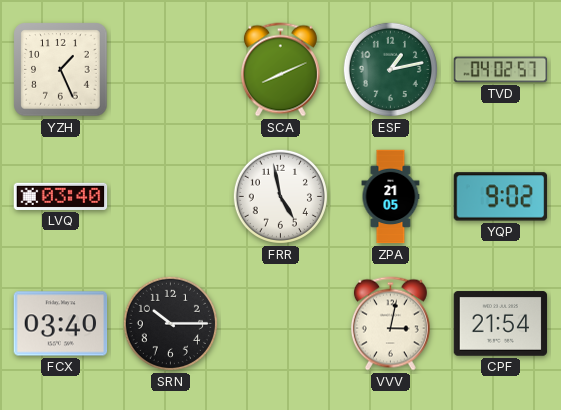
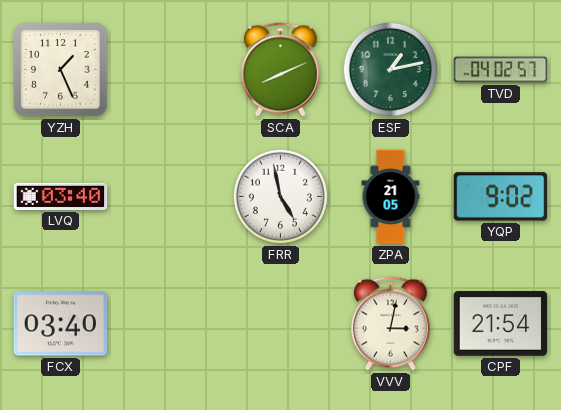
SRN: 10:15 -> none
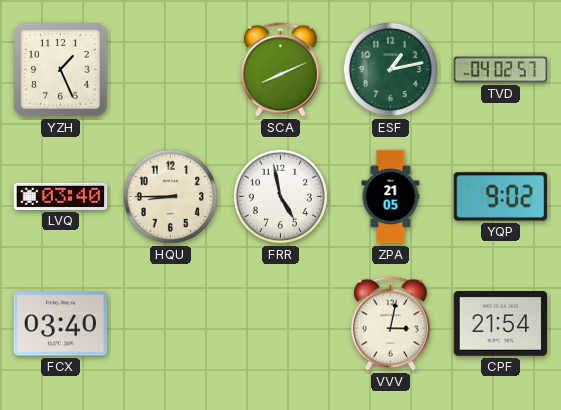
HQU: none -> 8:45
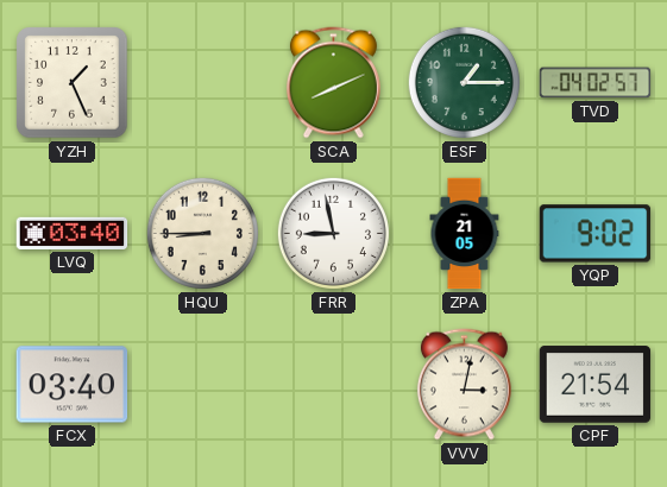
ESF: 1:13 -> 1:15
FRR: 4:58 -> 8:58
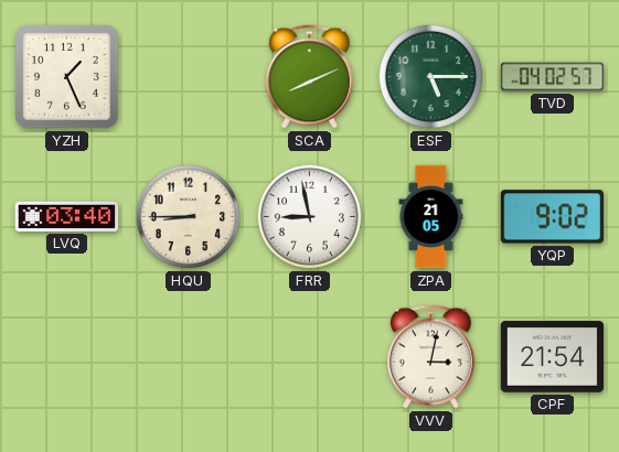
ESF: 1:15 -> 5:15
FCX: 03:40 -> none
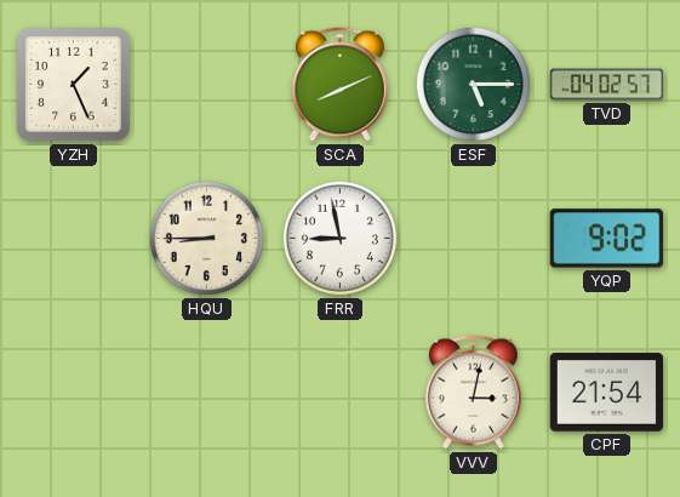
LVQ: 03:40 -> none
ZPA: 21:05 -> none
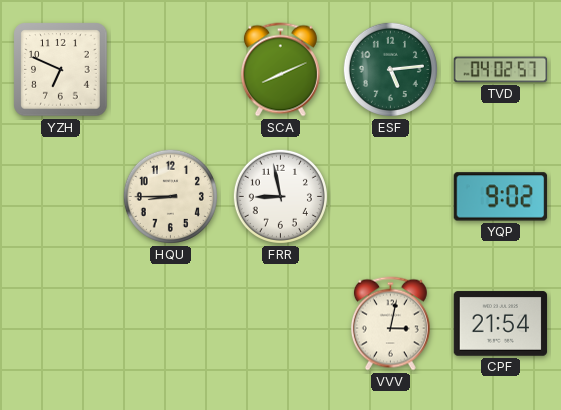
YZH: 1:26 -> 6:49
ESF: 5:15 -> 5:14
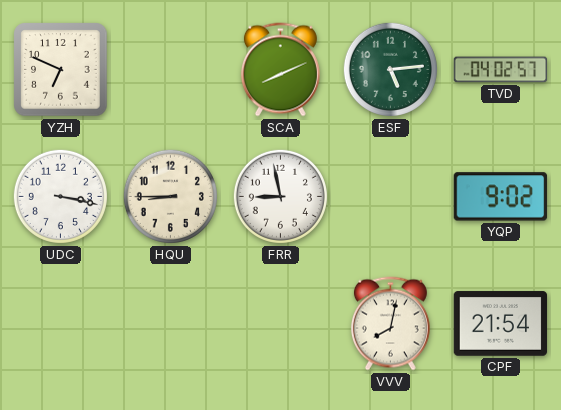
UDC: none -> 3:17
VVV: 3:02 -> 8:02
